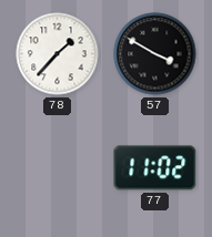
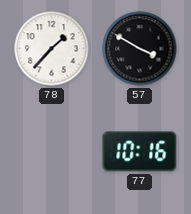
77: 11:02 -> 10:16
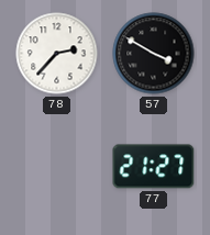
78: 1:37 -> 2:37
77: 10:16 -> 21:27
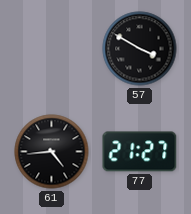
78: 2:37 -> none
61: none -> 4:44
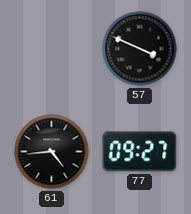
57: 3:50 -> 3:49
77: 21:27 -> 09:27
